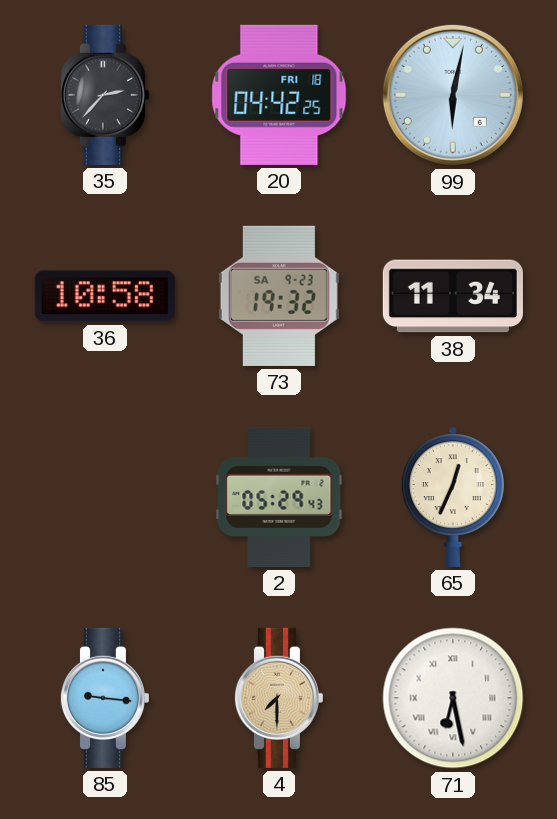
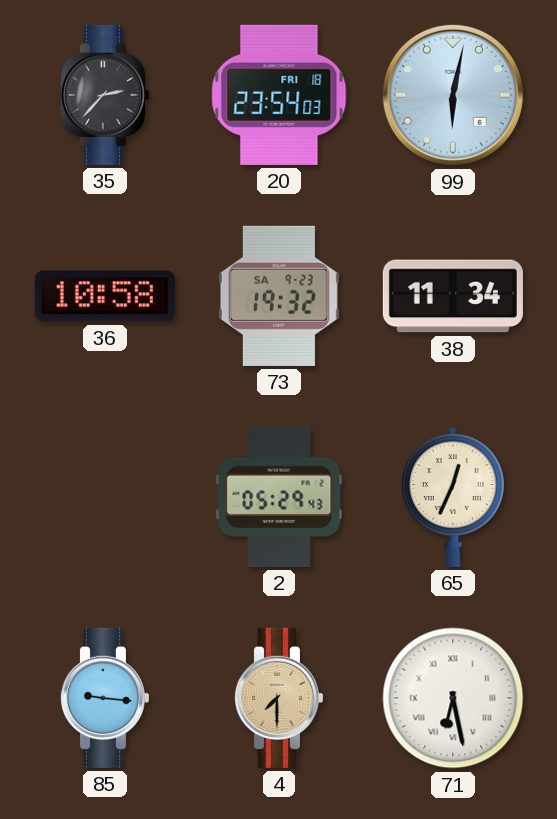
20: 04:42 -> 23:54
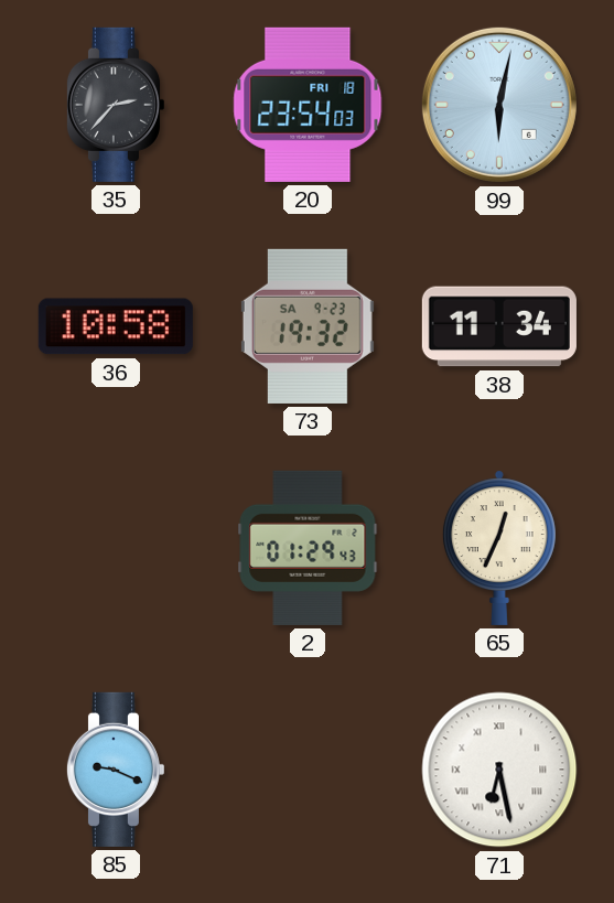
2: 05:29 -> 01:29
85: 9:16 -> 9:19
4: 7:30 -> none
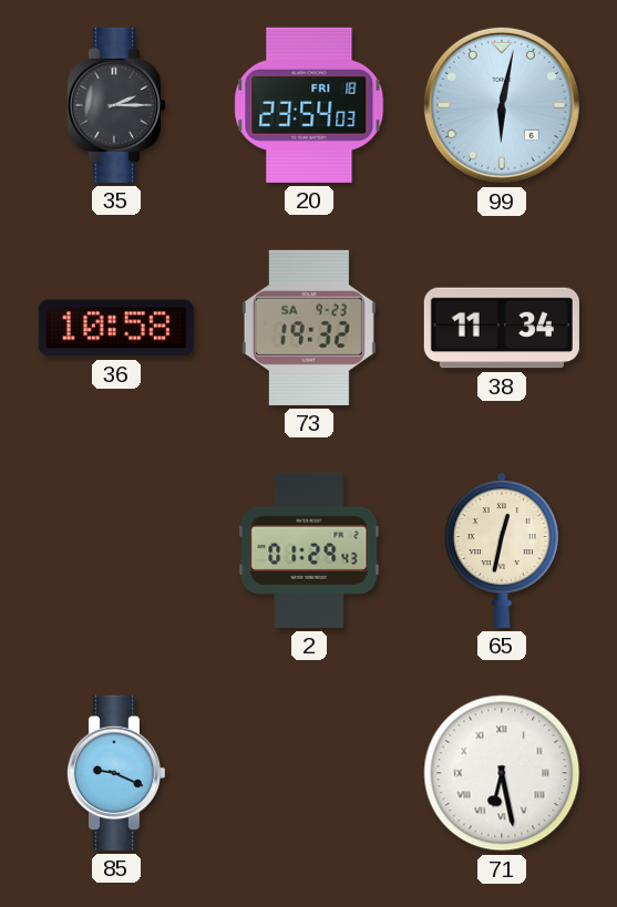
35: 2:37 -> 2:15
65: 12:34 -> 12:32
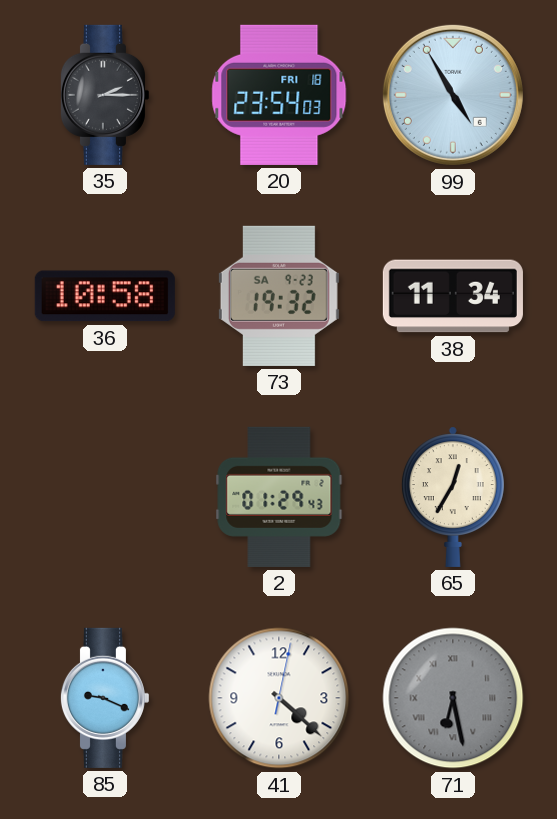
99: 6:02 -> 4:55
65: 12:32 -> 12:35
41: none -> 4:22
71 dial: white -> grey
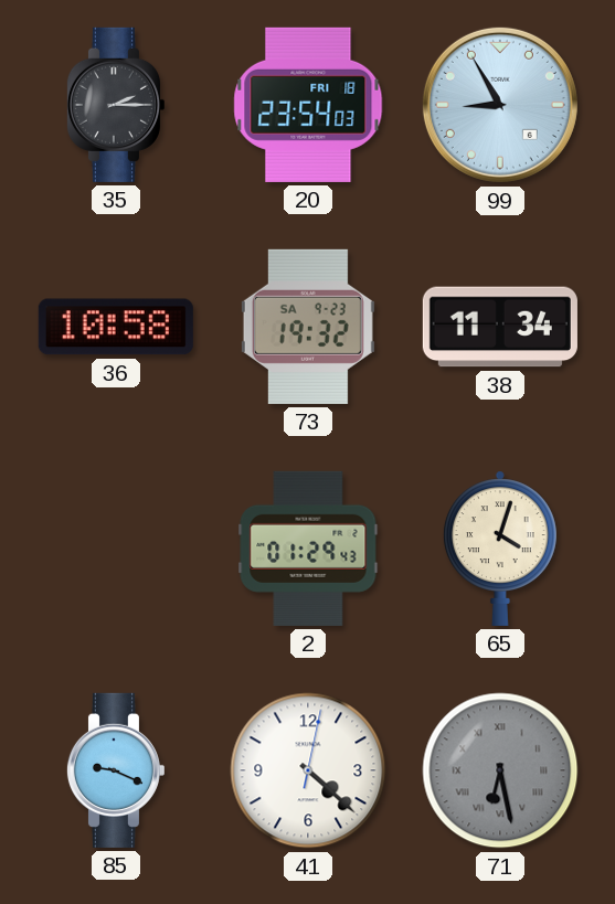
99: 4:55 -> 8:55
65: 12:35 -> 4:03
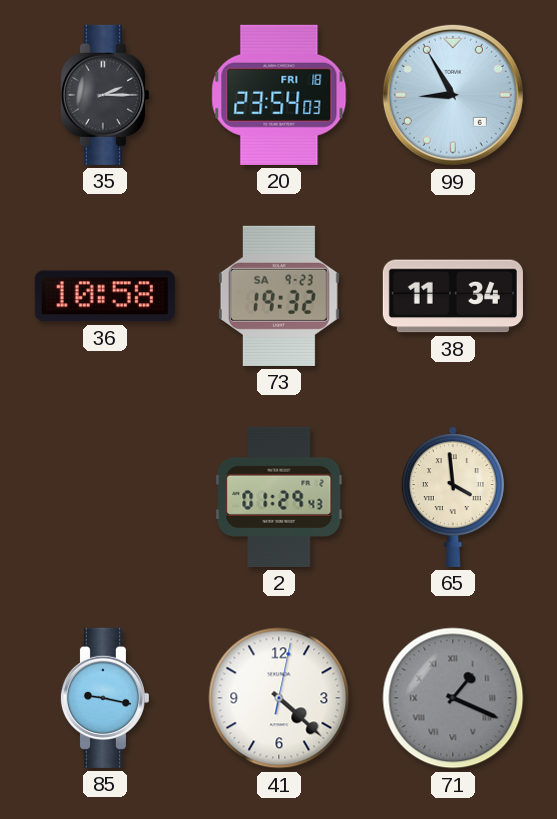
65: 4:03 -> 3:59
85: 9:19 -> 9:17
71: 6:28 -> 1:19
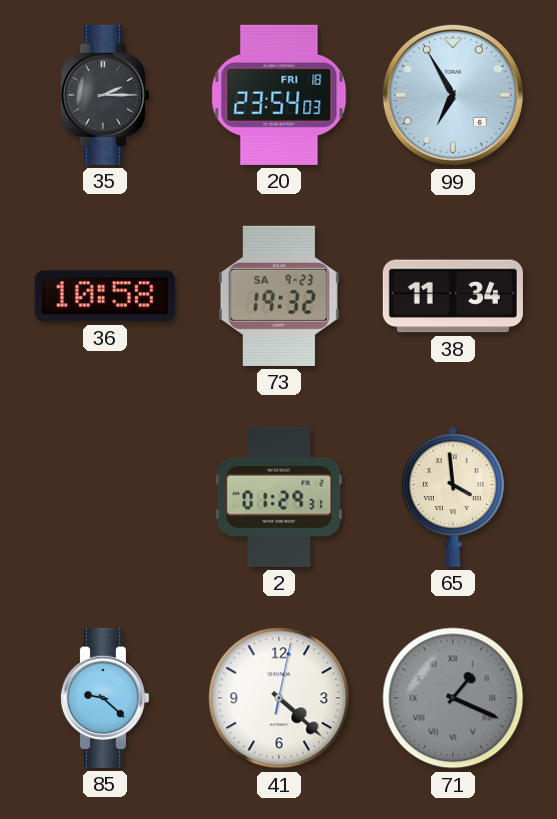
99: 8:55 -> 6:55
2: 01:29:43 -> 01:29:31
85: 9:17 -> 9:22
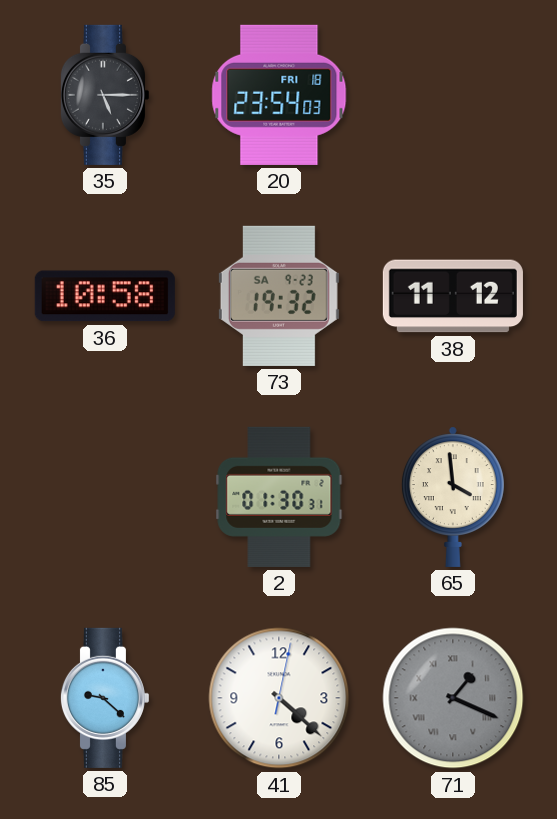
35: 2:15 -> 5:15
99: 6:55 -> none
38: 11:34 -> 11:12
2: 01:29 -> 01:30
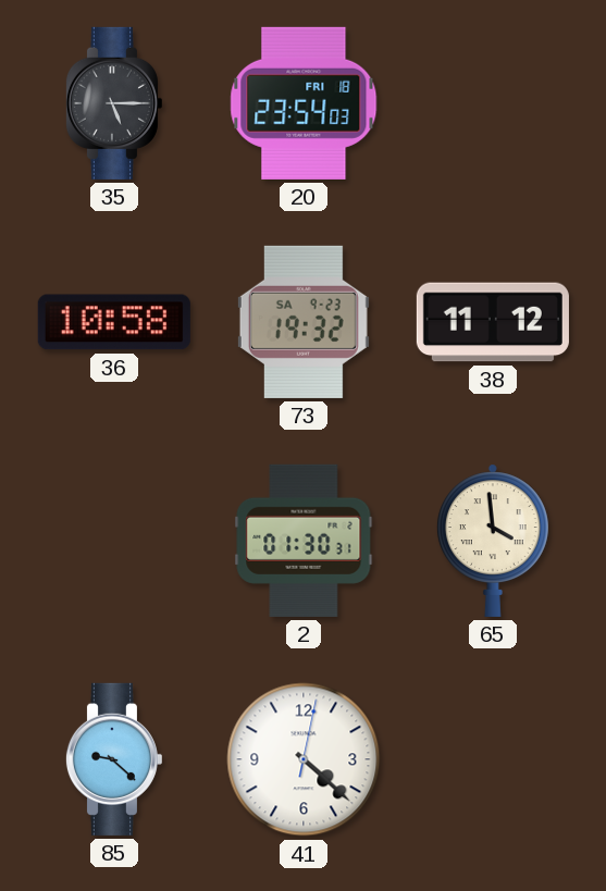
71: 1:19 -> none
